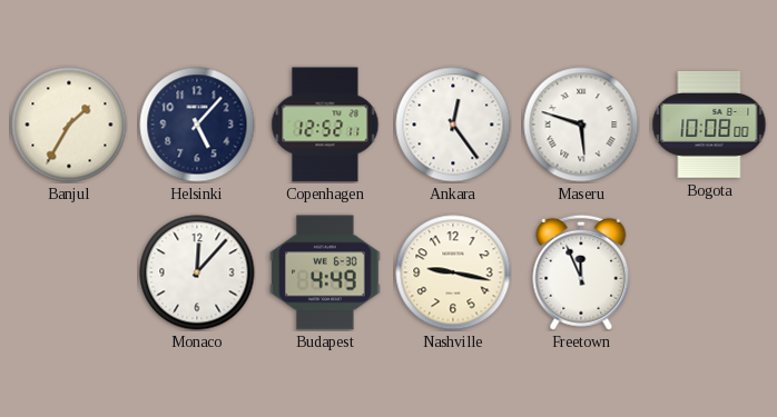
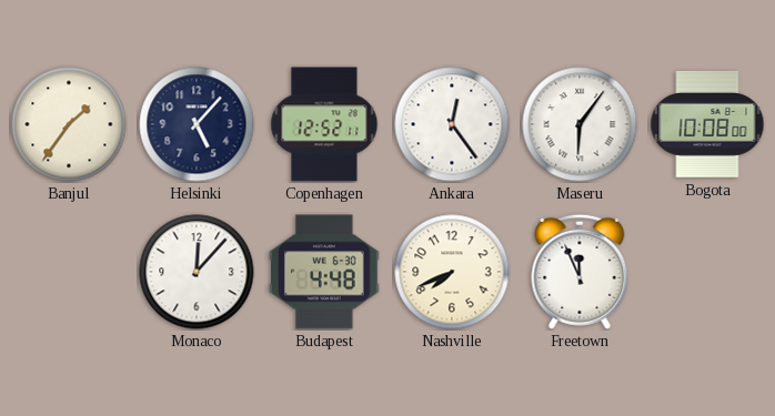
Banjul: 1:35 -> 1:36
Maseru: 5:48 -> 6:06
Budapest: 4:49 -> 4:48
Nashville: 9:17 -> 7:41
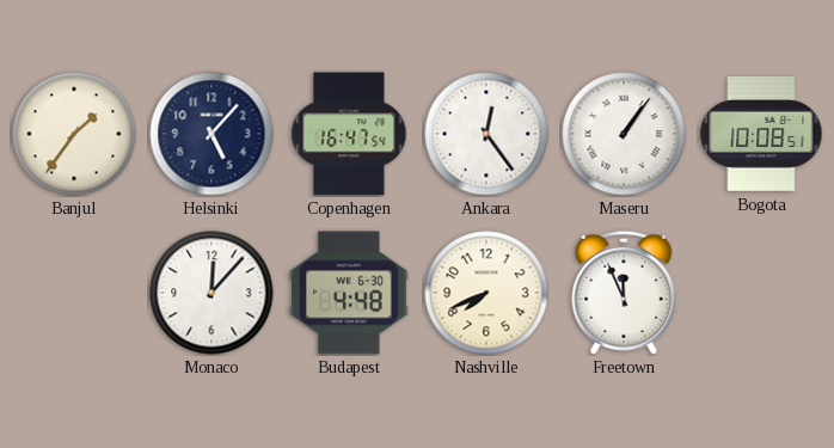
Copenhagen: 12:52 -> 16:47
Maseru: 6:06 -> 1:06
Bogota: 10:08:00 -> 10:08:51
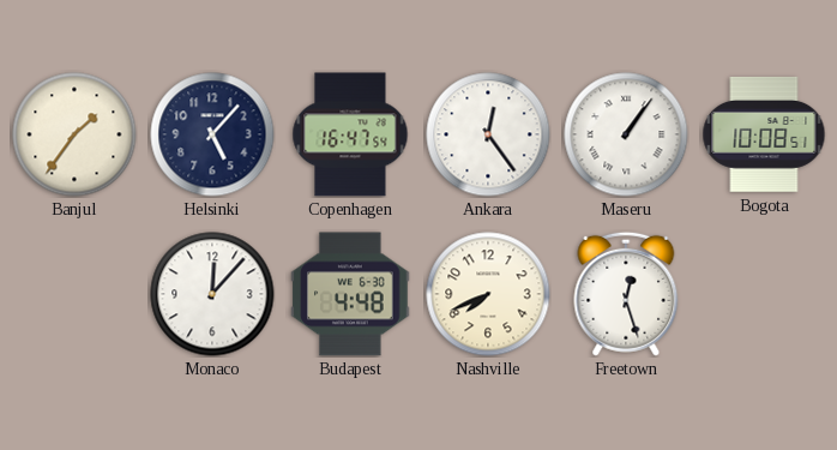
Freetown: 11:56 -> 12:27
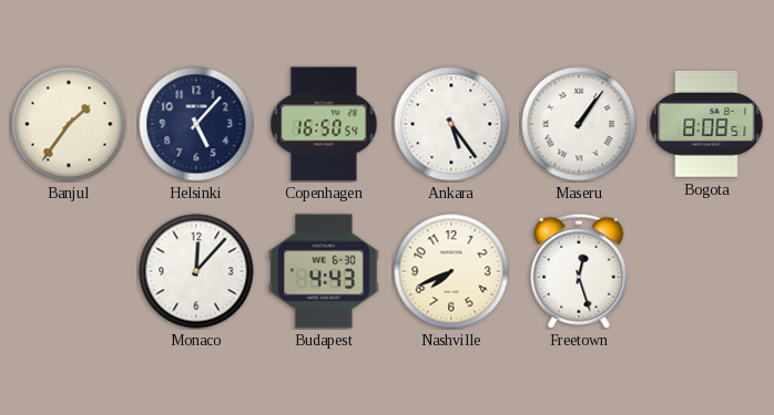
Copenhagen: 16:47 -> 16:50
Ankara: 12:24 -> 5:24
Bogota: 10:08 -> 8:08
Budapest: 4:48 -> 4:43
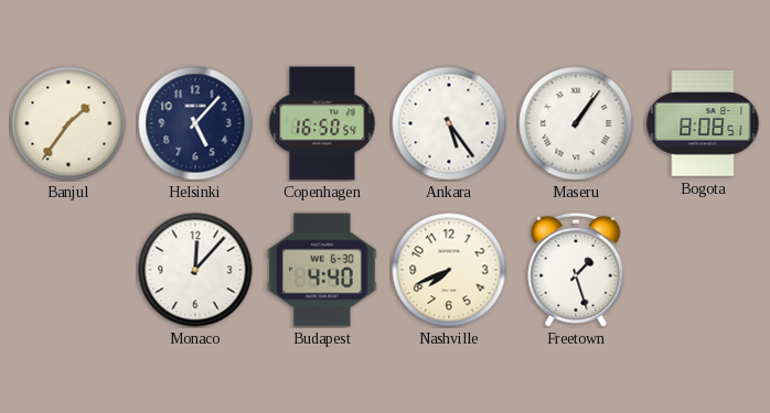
Budapest: 4:43 -> 4:40
Freetown: 12:27 -> 1:27
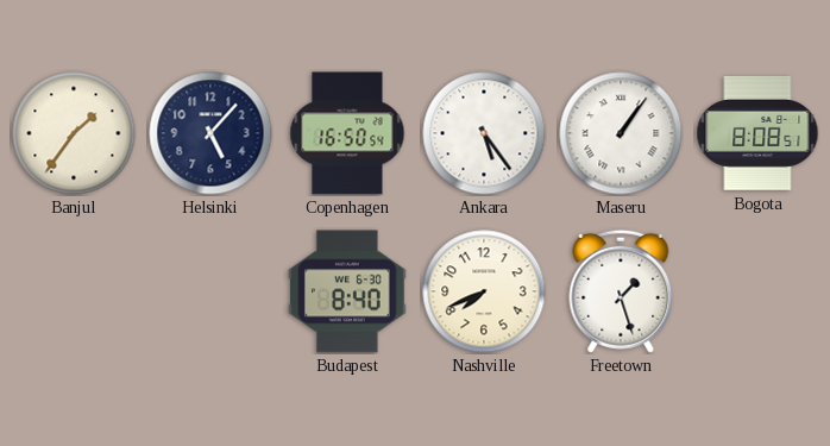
Monaco: 12:07 -> none
Budapest: 4:40 -> 8:40
